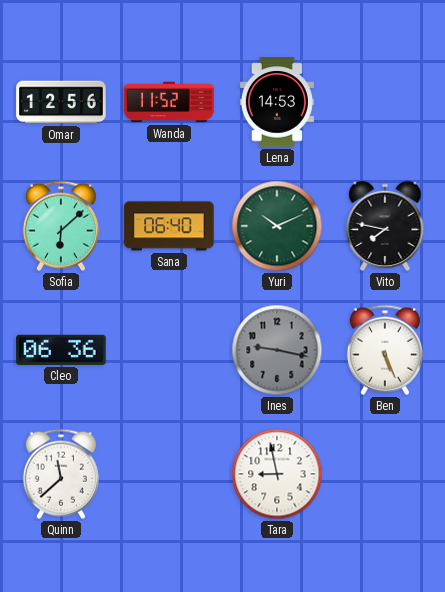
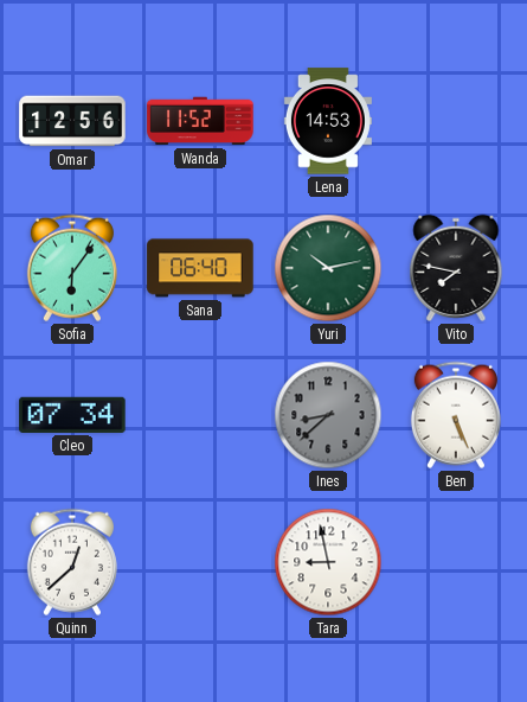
Sofia: 6:08 -> 6:06
Yuri: 10:11 -> 10:13
Cleo: 06:36 -> 07:34
Ines: 9:17 -> 8:38
Quinn: 11:38 -> 12:38
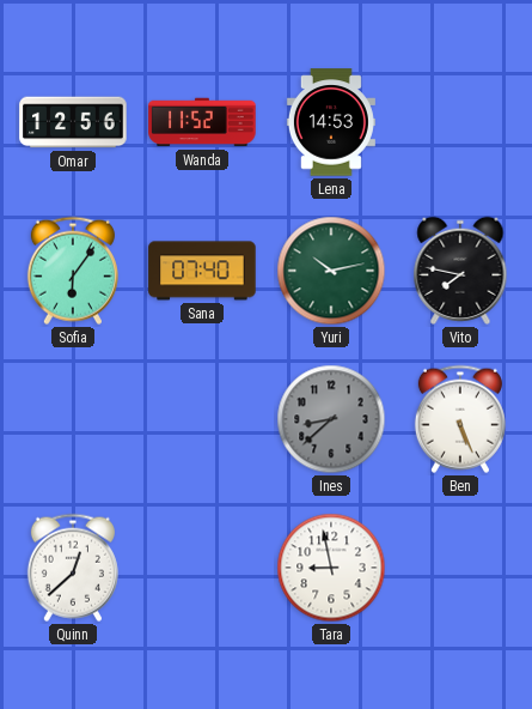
Sana: 06:40 -> 07:40
Cleo: 07:34 -> none
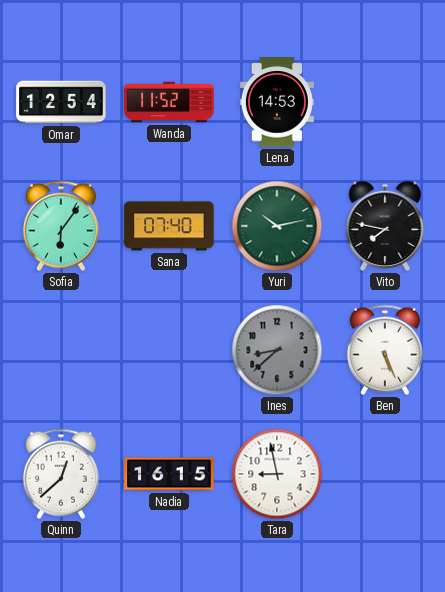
Omar: 12:56 -> 12:54
Nadia: none -> 16:15
